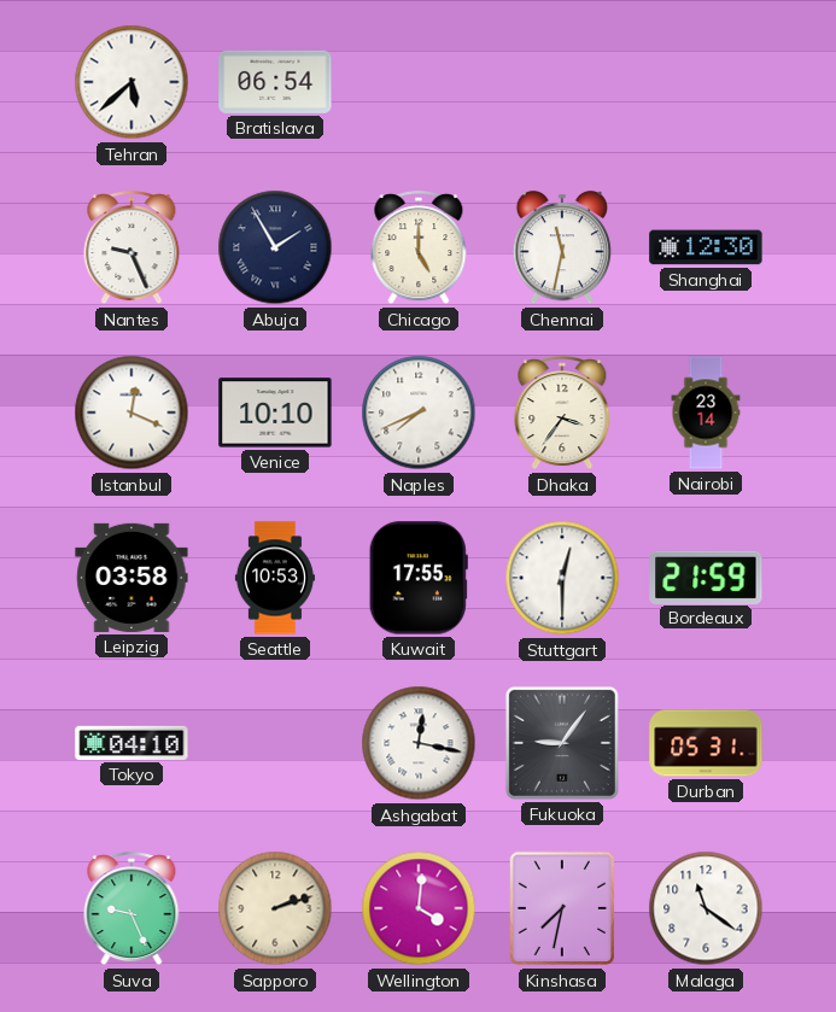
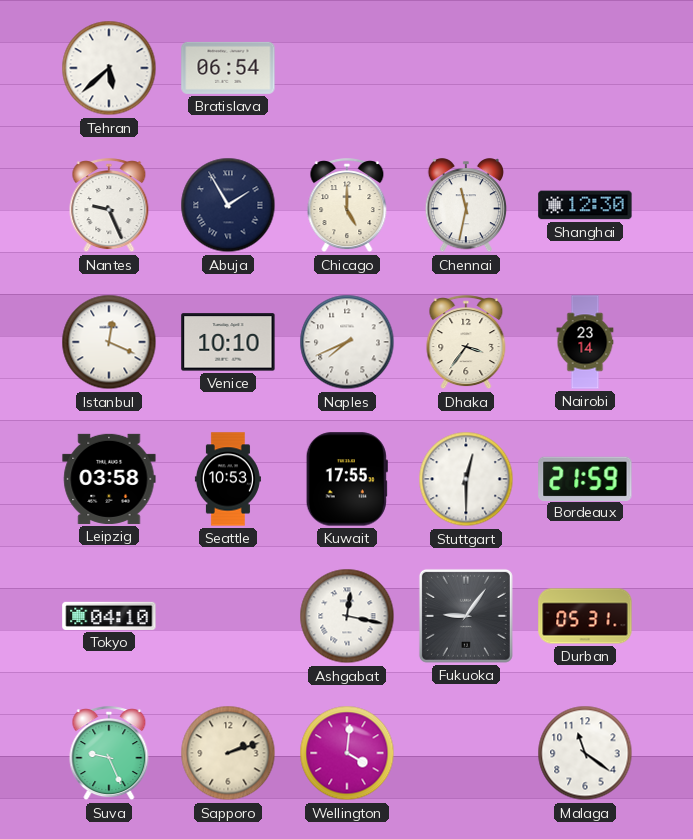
Kinshasa: 7:32 -> none
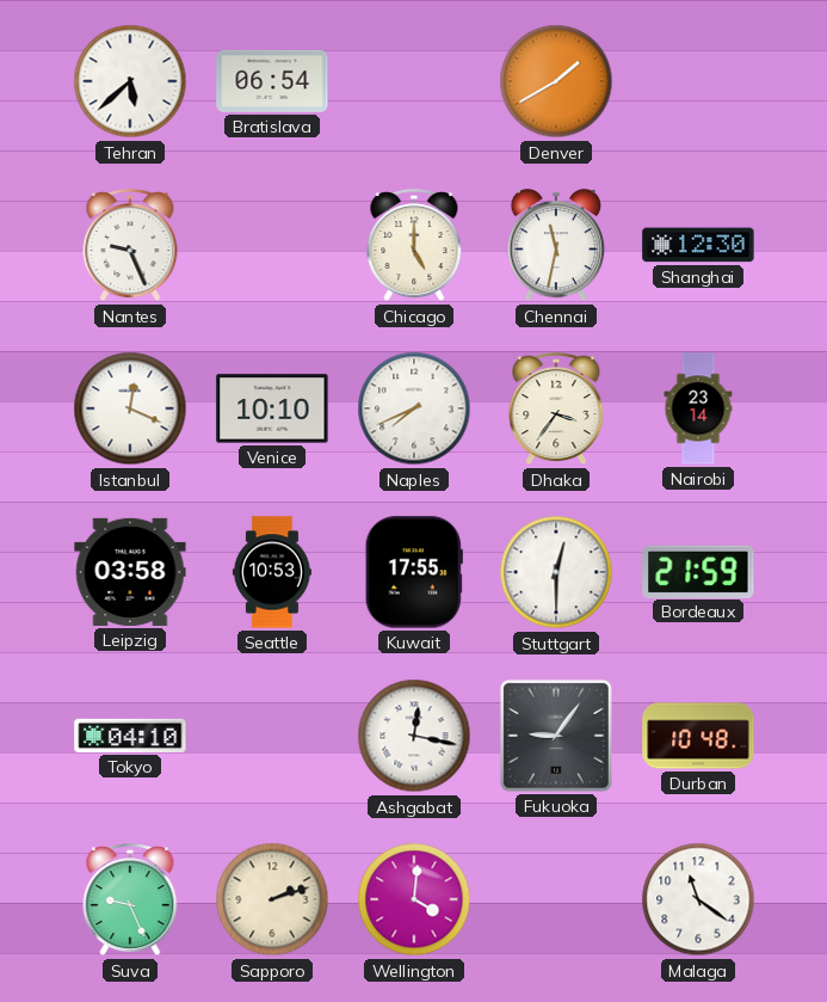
Denver: none -> 1:40
Abuja: 1:55 -> none
Durban: 05:31 -> 10:48
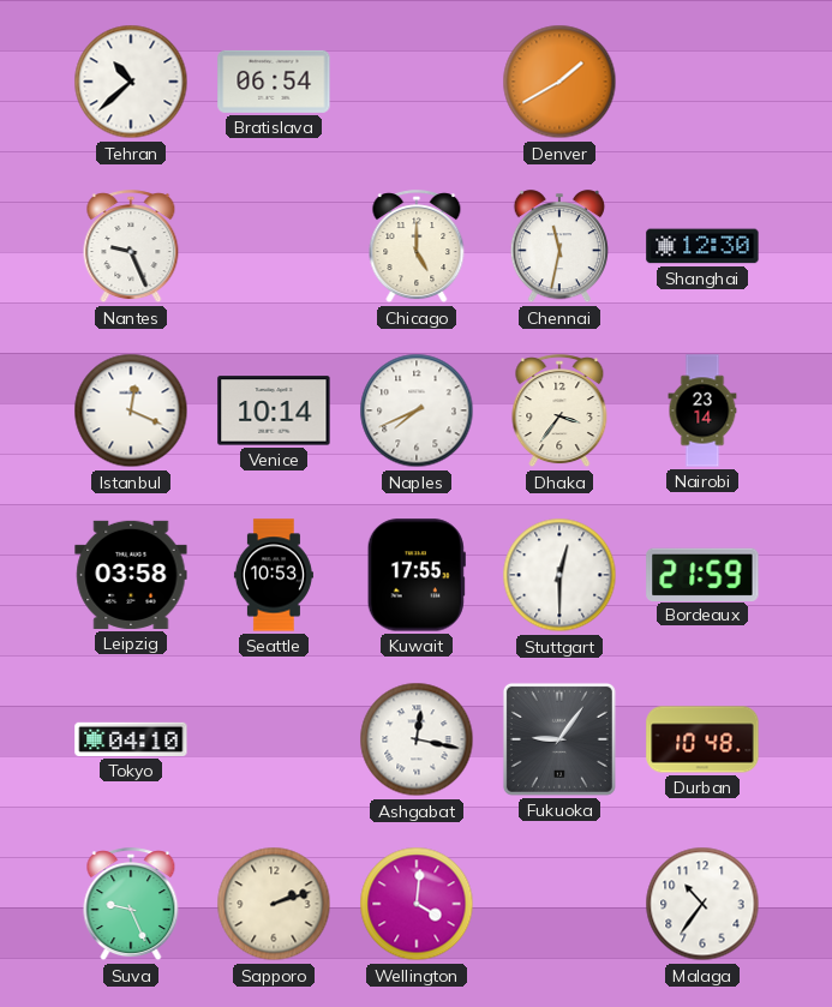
Tehran: 5:38 -> 10:38
Venice: 10:10 -> 10:14
Malaga: 11:21 -> 10:36
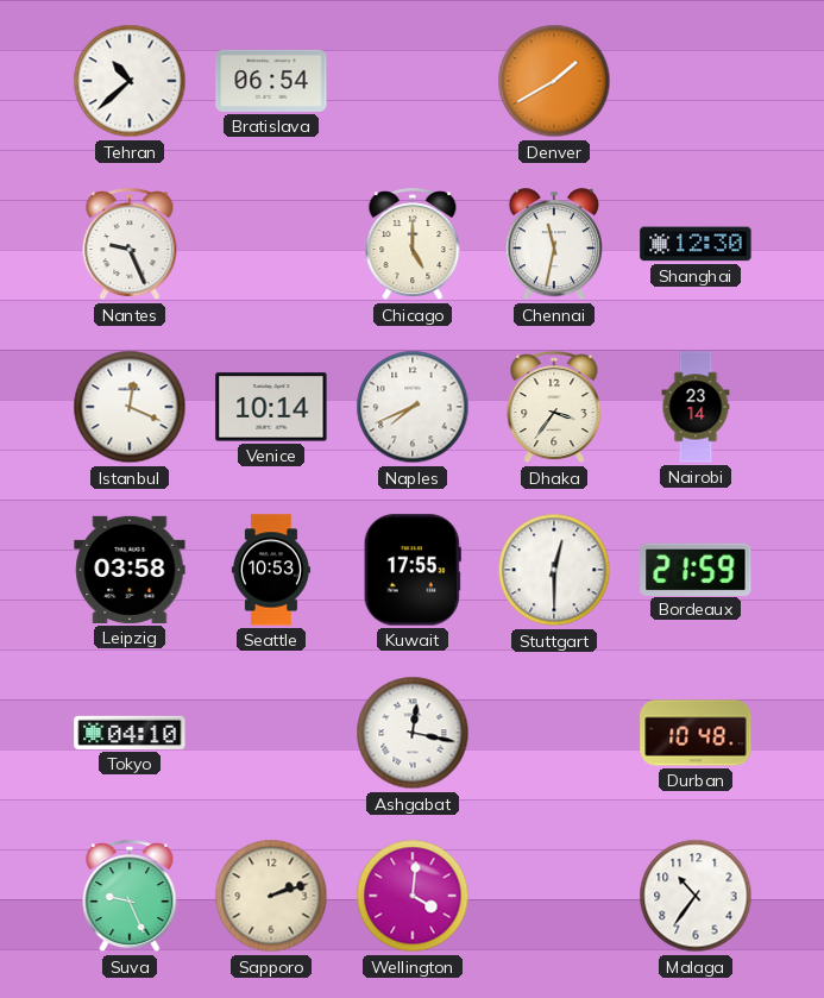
Fukuoka: 9:06 -> none
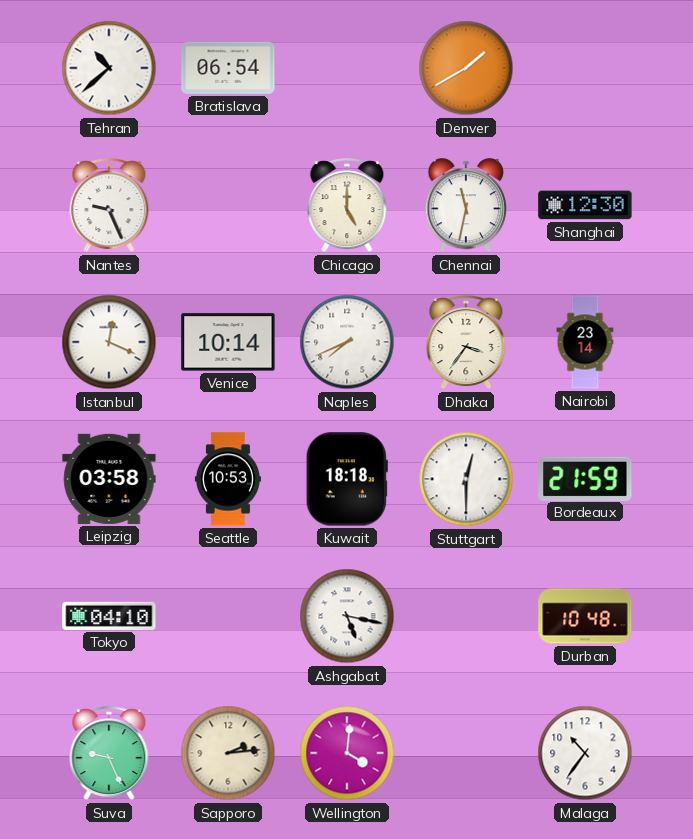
Kuwait: 17:55 -> 18:18
Ashgabat: 12:17 -> 5:17
Sapporo: 2:12 -> 2:14
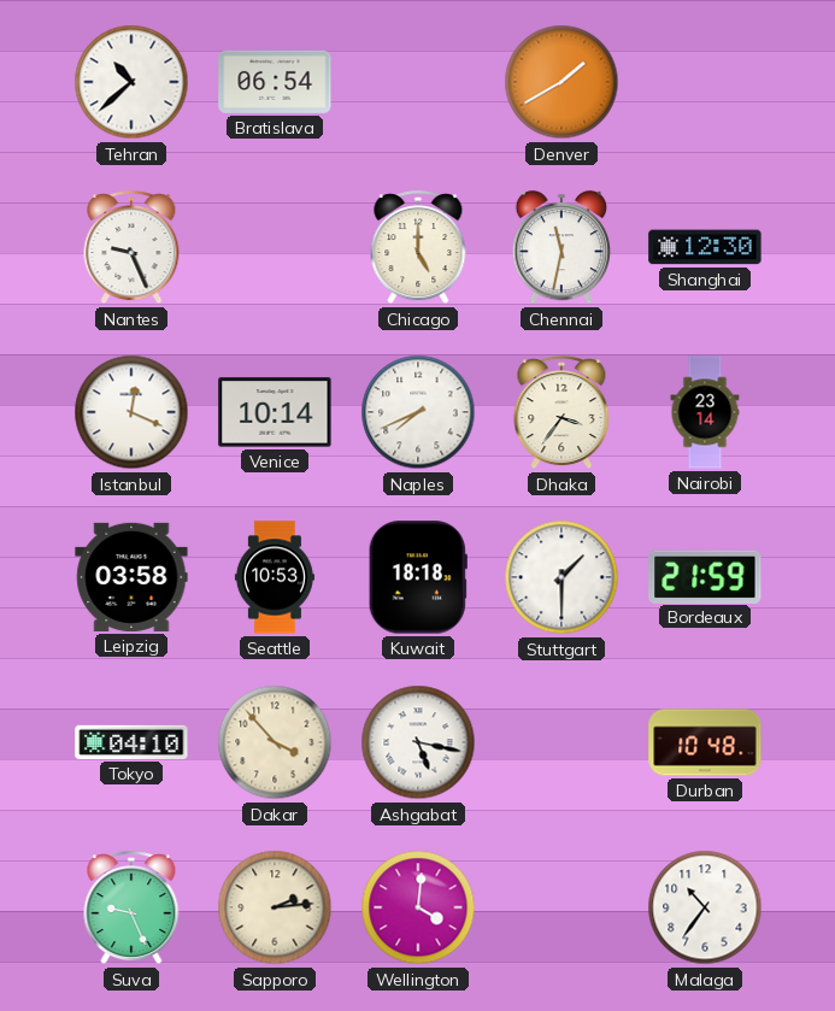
Stuttgart: 12:30 -> 1:30
Dakar: none -> 3:53
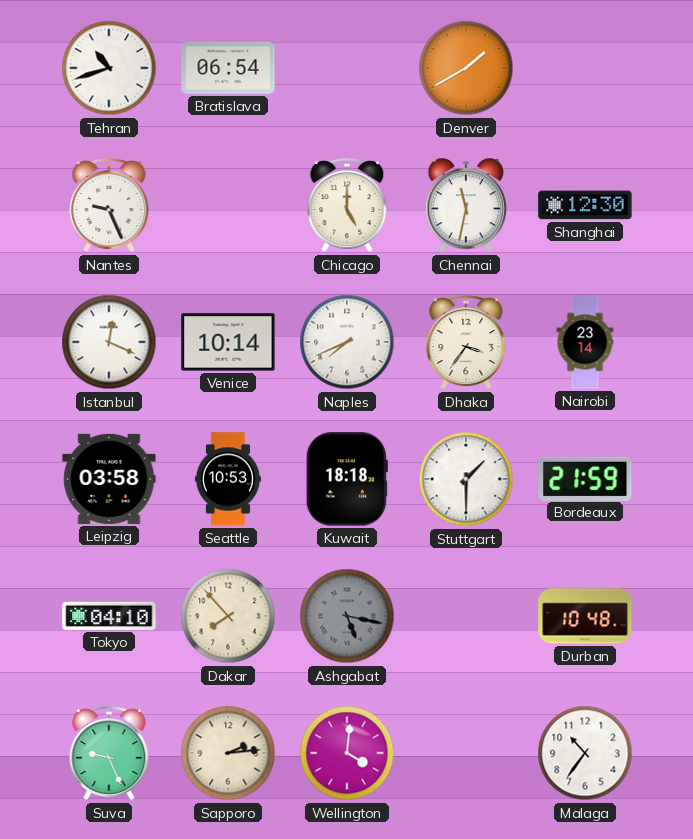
Tehran: 10:38 -> 10:42
Dakar: 3:53 -> 7:53
Ashgabat dial: white -> grey
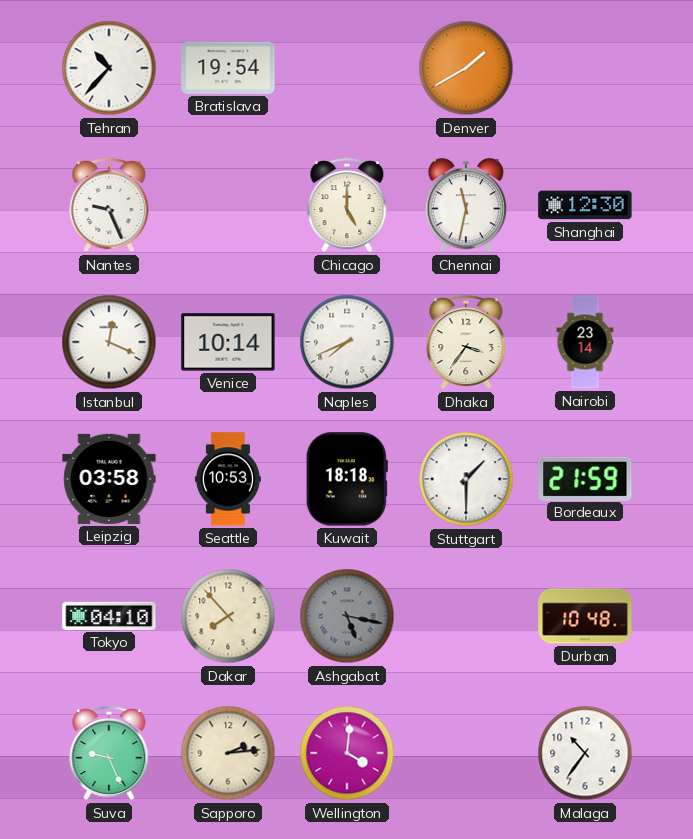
Tehran: 10:42 -> 10:37
Bratislava: 06:54 -> 19:54
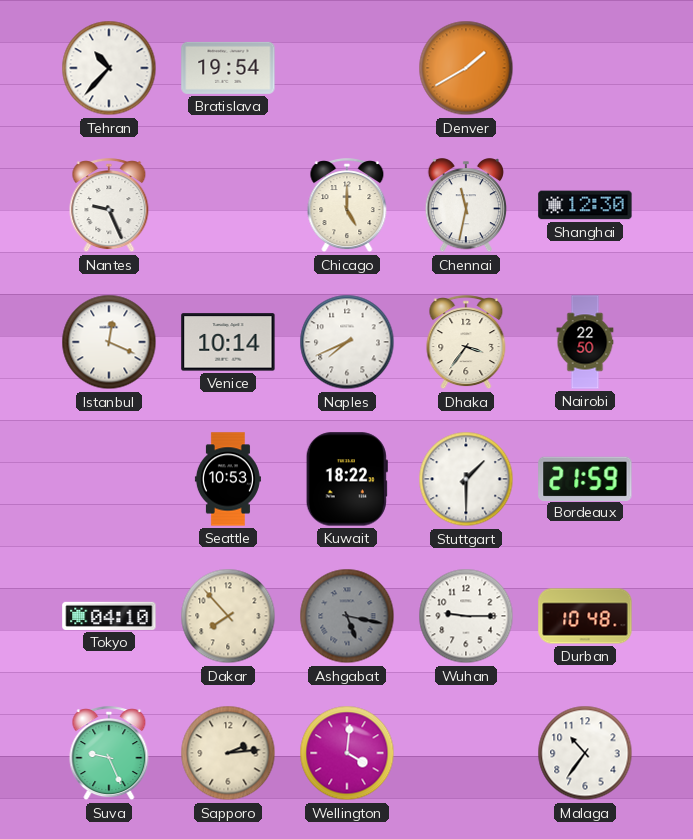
Nairobi: 23:14 -> 22:50
Leipzig: 03:58 -> none
Kuwait: 18:18 -> 18:22
Wuhan: none -> 9:15
